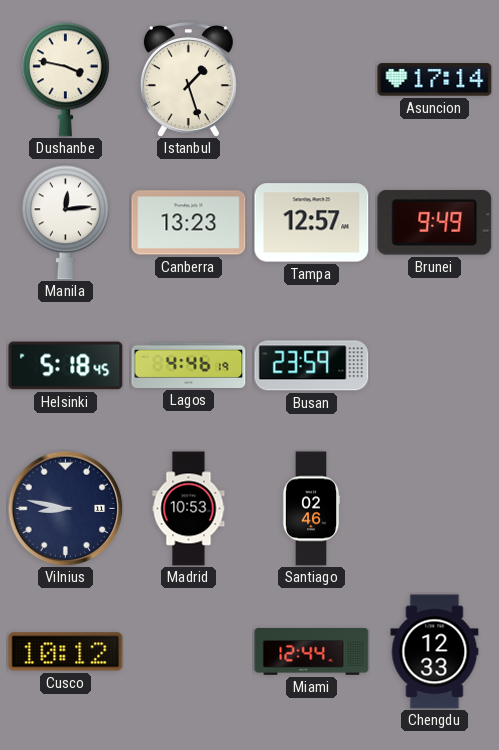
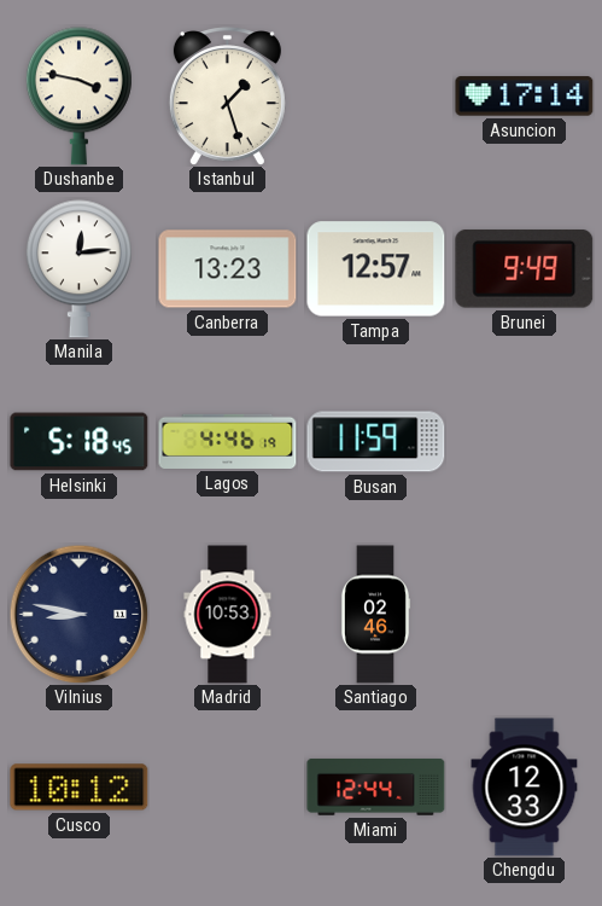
Busan: 23:59 -> 11:59
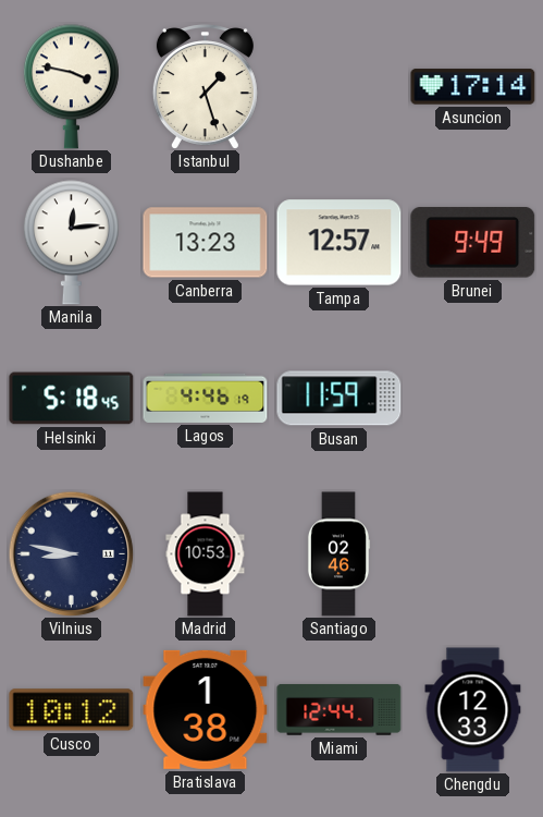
Bratislava: none -> 1:38
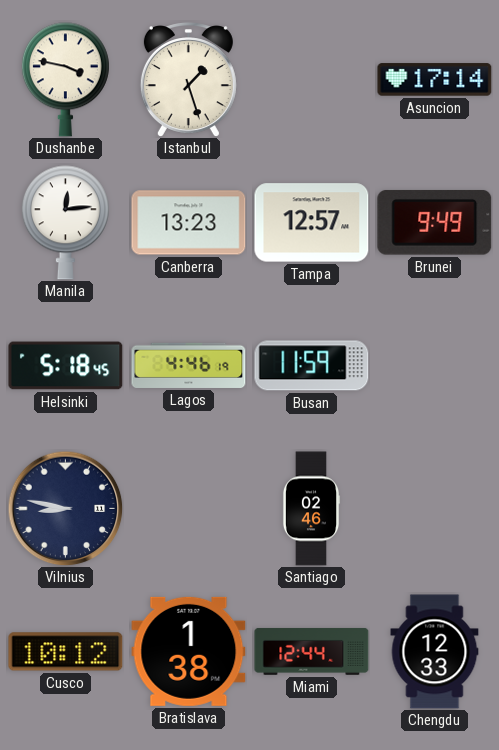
Madrid: 10:53 -> none
